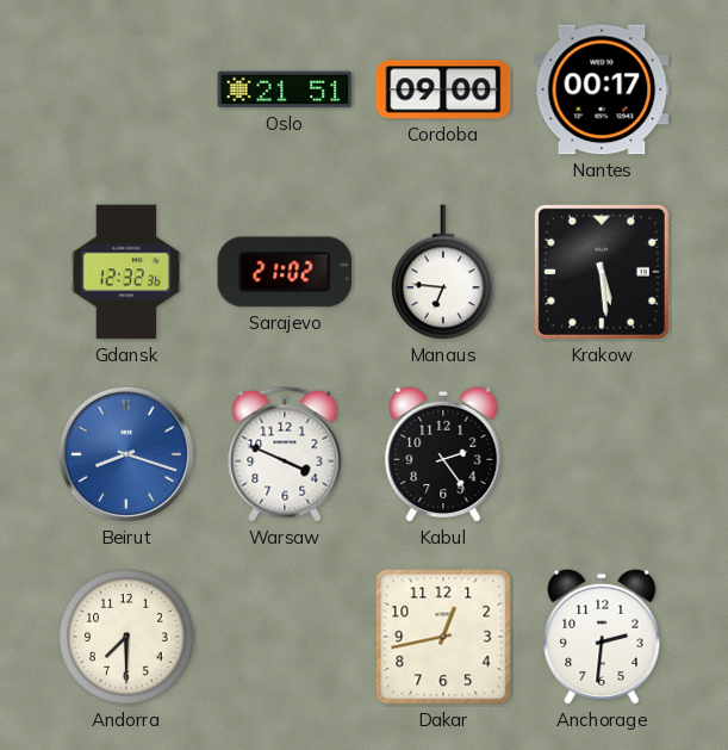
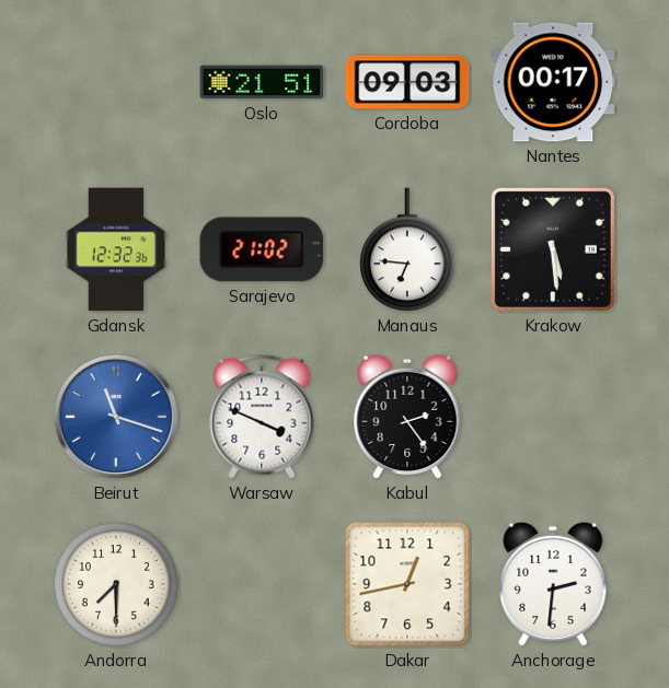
Cordoba: 09:00 -> 09:03
Beirut: 8:18 -> 11:18
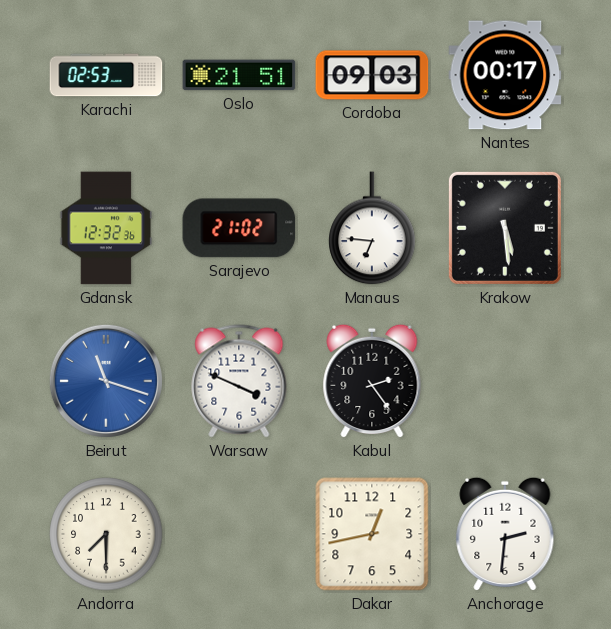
Karachi: none -> 02:53
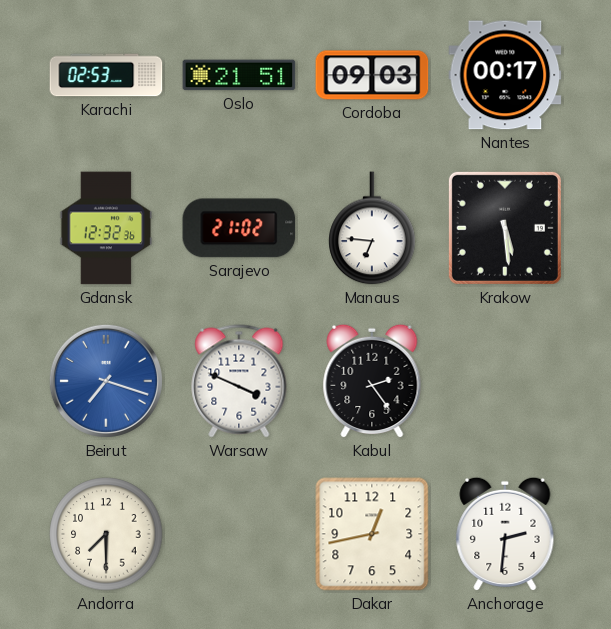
Beirut: 11:18 -> 7:18
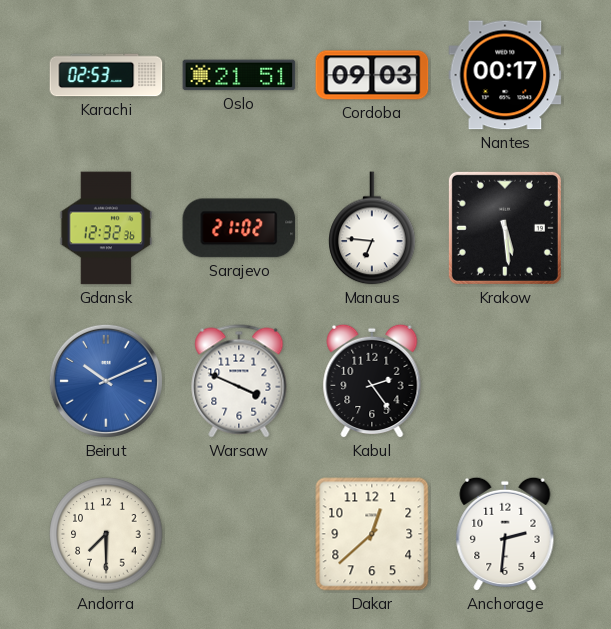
Beirut: 7:18 -> 10:11
Dakar: 12:43 -> 12:38
